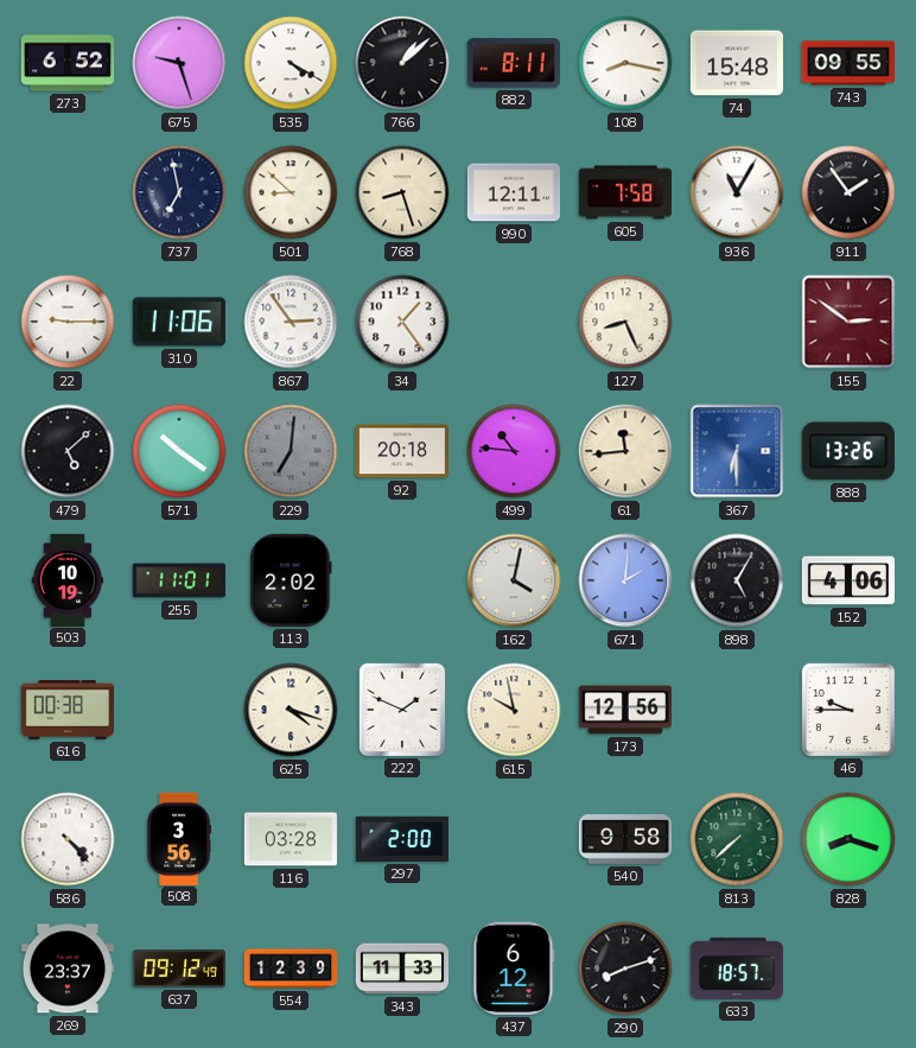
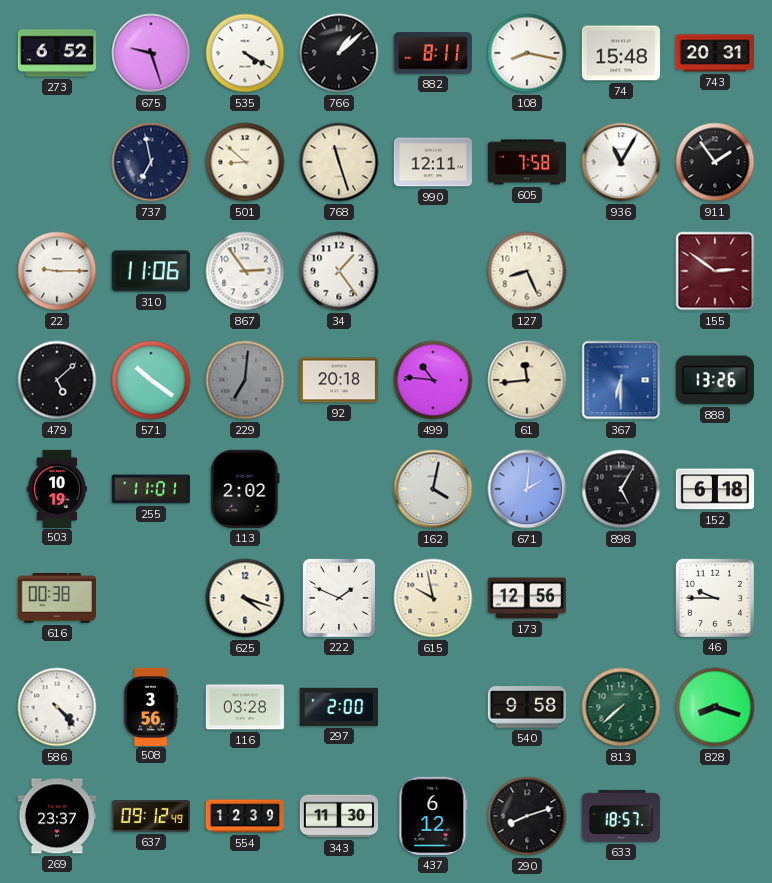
743: 09:55 -> 20:31
768: 8:27 -> 11:27
152: 4:06 -> 6:18
343: 11:33 -> 11:30
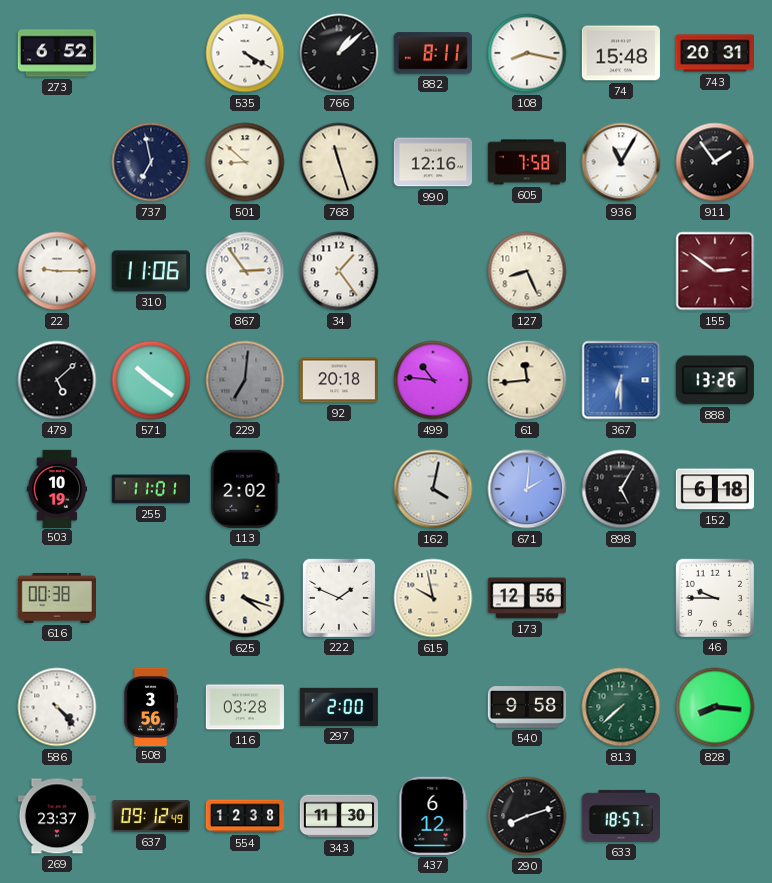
675: 9:27 -> none
990: 12:11 -> 12:16
828: 8:18 -> 8:16
554: 12:39 -> 12:38
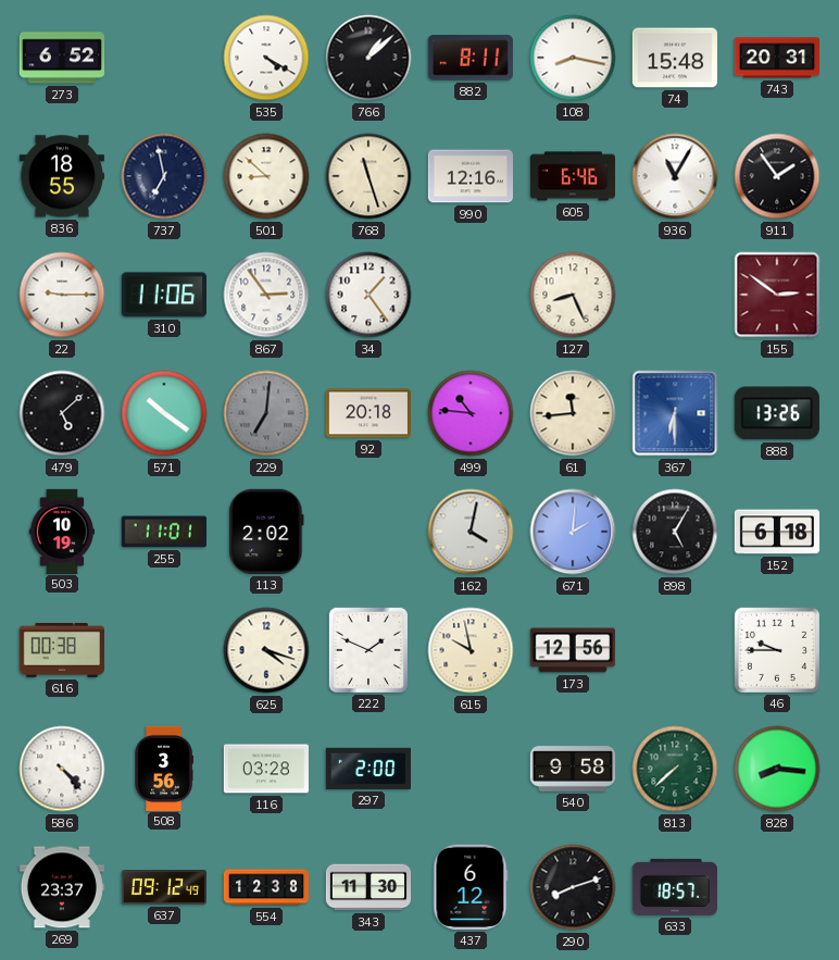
836: none -> 18:55
605: 7:58 -> 6:46
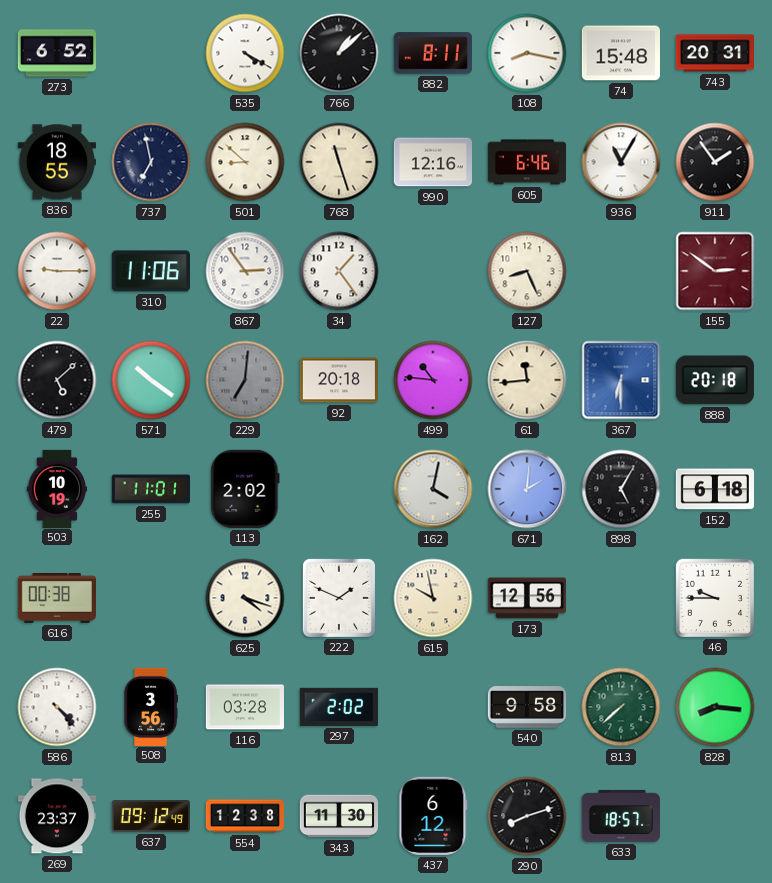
888: 13:26 -> 20:18
297: 2:00 -> 2:02
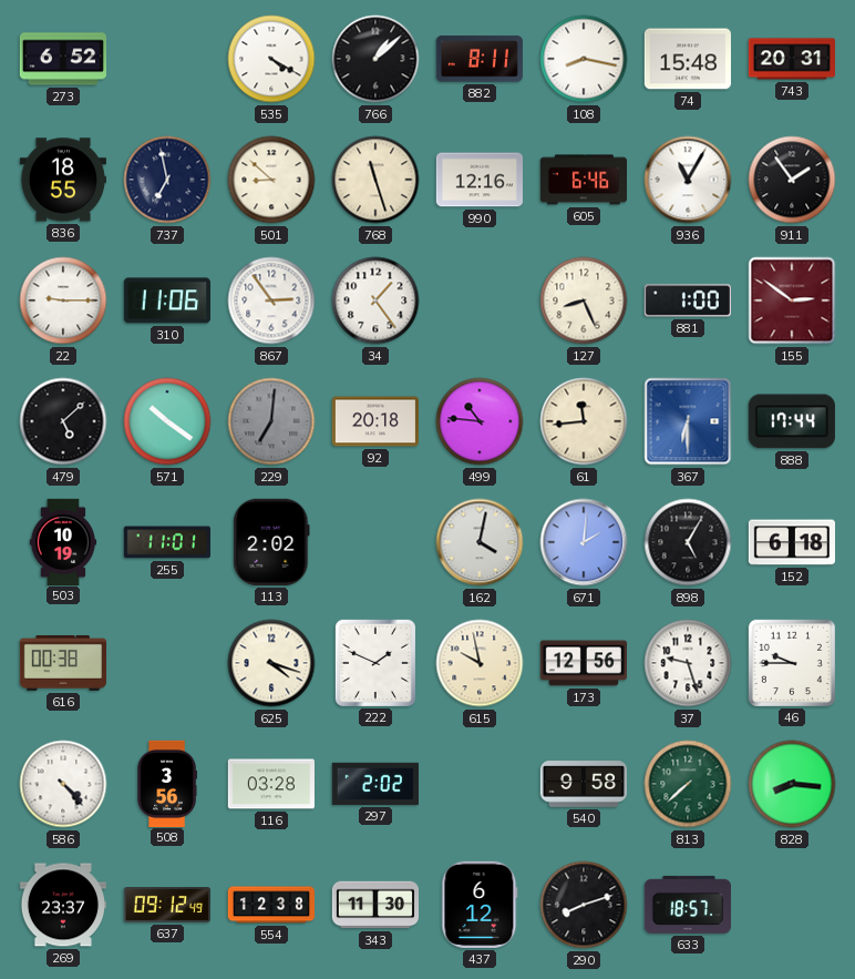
881: none -> 1:00
888: 20:18 -> 17:44
37: none -> 9:27
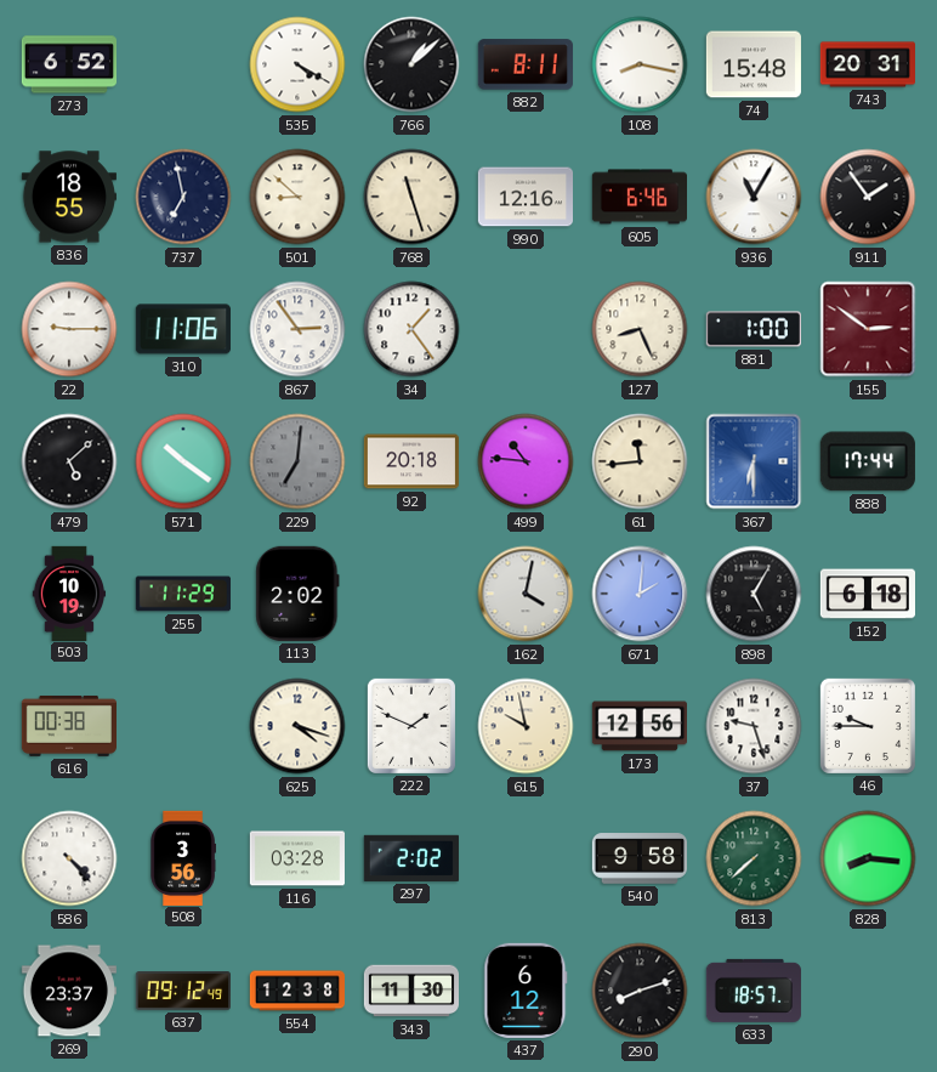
255: 11:01 -> 11:29
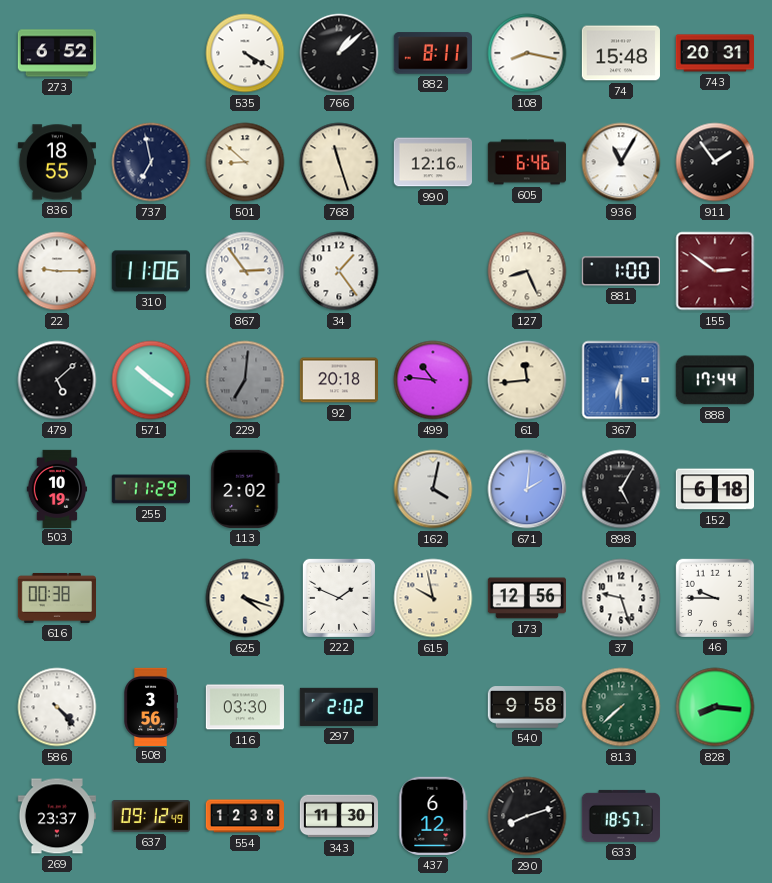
116: 03:28 -> 03:30
